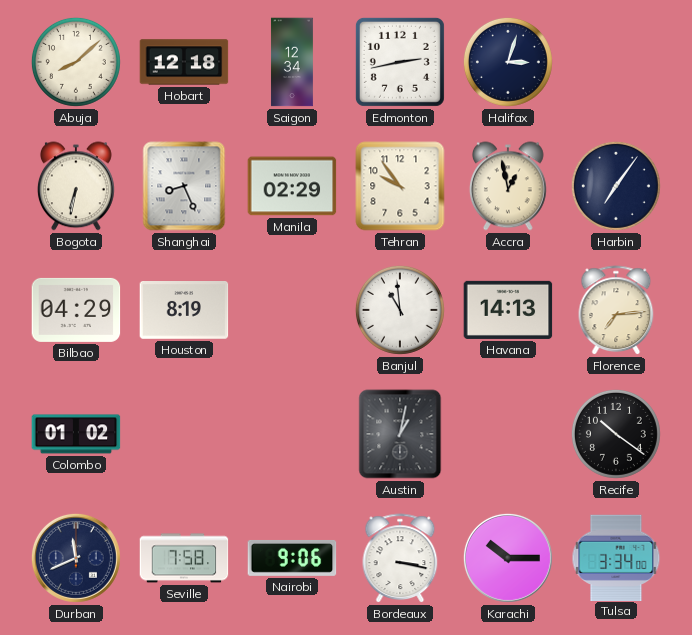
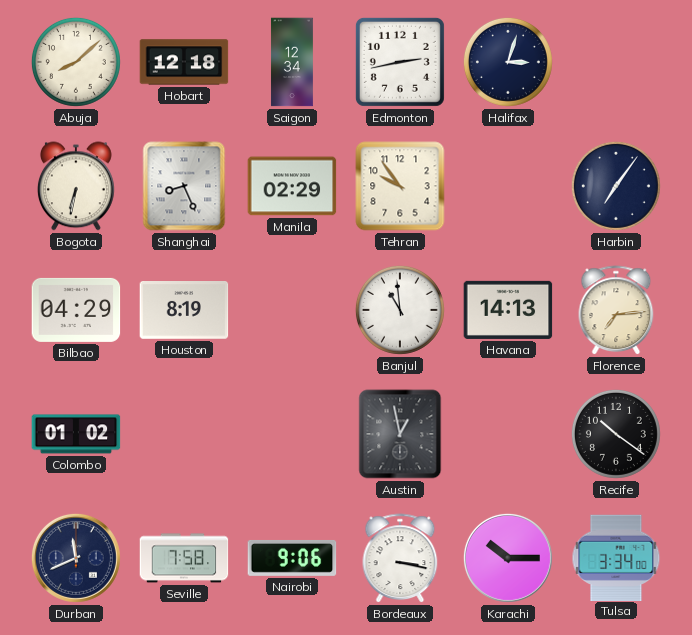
Accra: 12:58 -> none
Austin: 1:02 -> 12:58
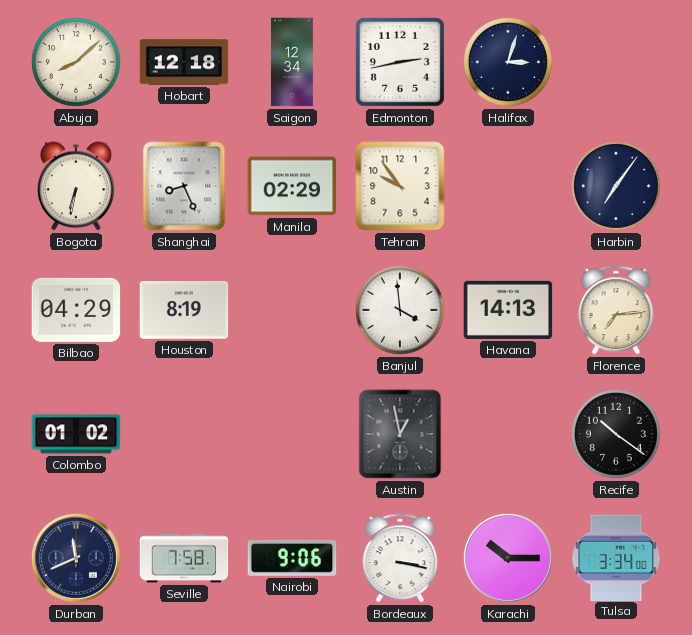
Banjul: 10:59 -> 3:59
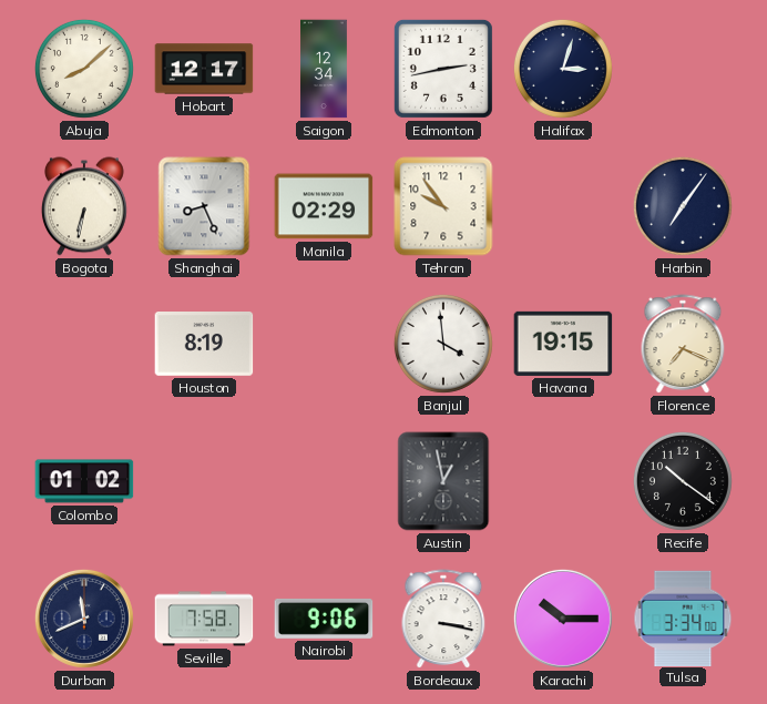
Hobart: 12:18 -> 12:17
Bilbao: 04:29 -> none
Havana: 14:13 -> 19:15
Florence: 7:14 -> 7:19
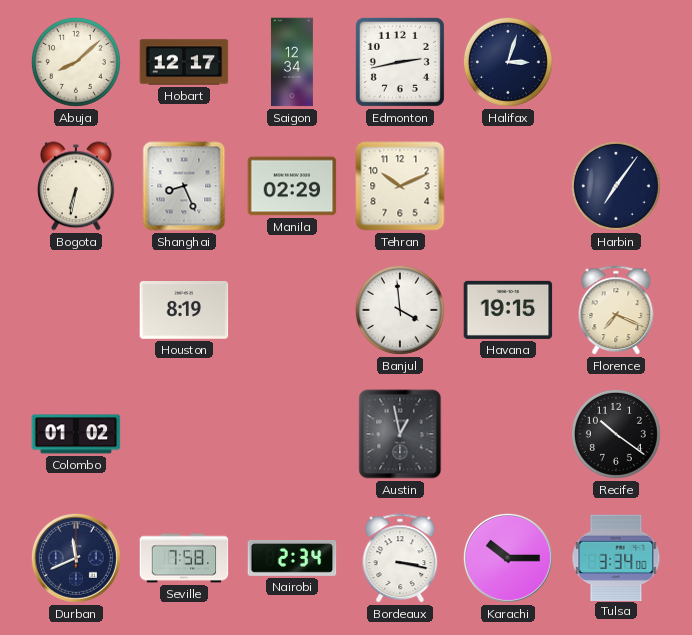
Tehran: 9:54 -> 10:11
Nairobi: 9:06 -> 2:34
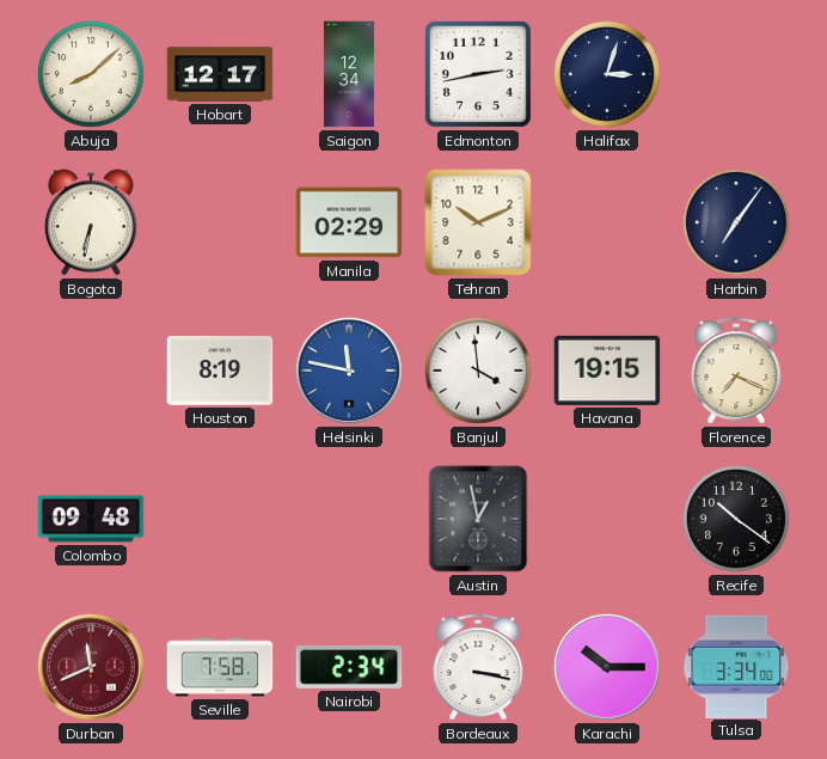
Shanghai: 8:26 -> none
Helsinki: none -> 11:47
Colombo: 01:02 -> 09:48
Durban dial: navy -> burgundy
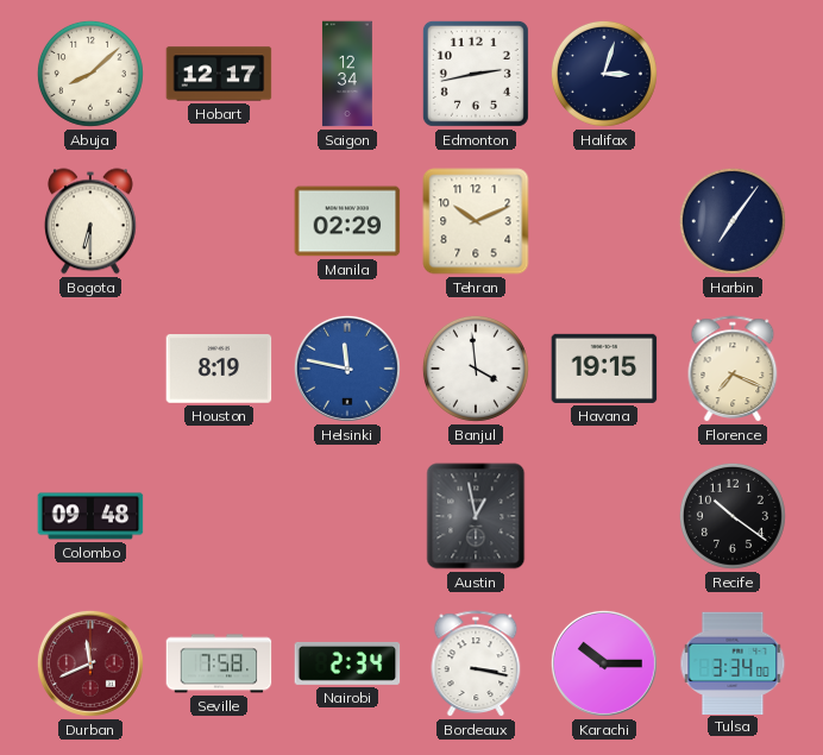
Bogota: 6:32 -> 6:30
